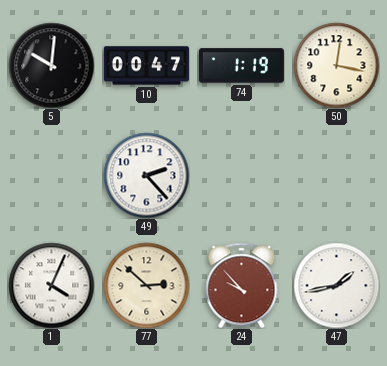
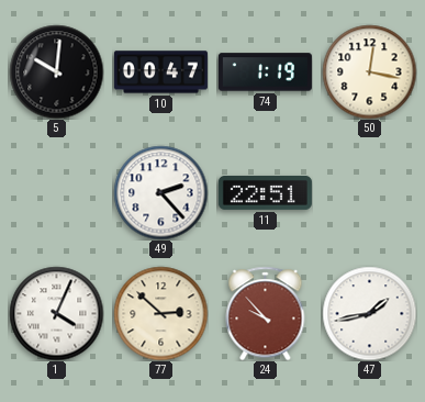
11: none -> 22:51
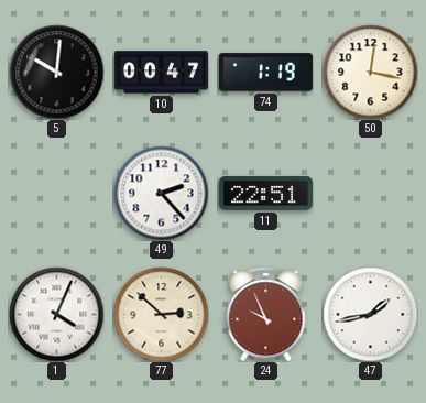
24: 9:53 -> 9:56
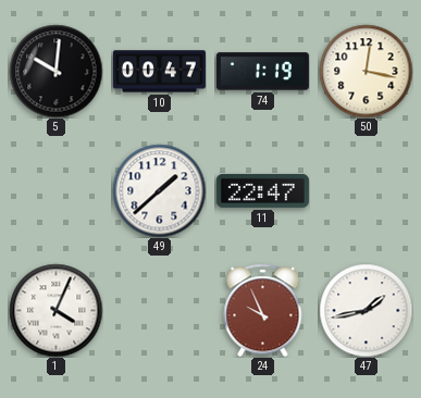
49: 2:23 -> 1:38
11: 22:51 -> 22:47
77: 2:52 -> none
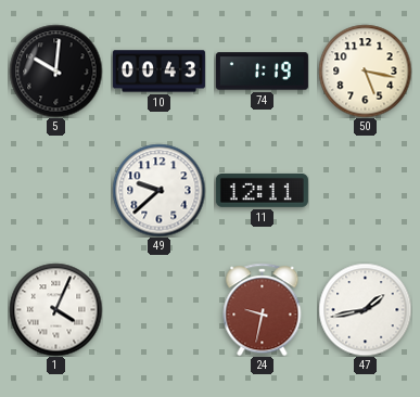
10: 00:47 -> 00:43
50: 12:17 -> 5:17
49: 1:38 -> 9:38
11: 22:47 -> 12:11
24: 9:56 -> 9:32
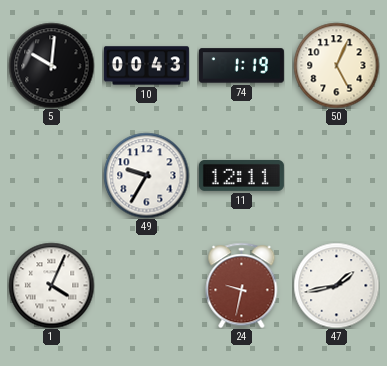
50: 5:17 -> 5:04
49: 9:38 -> 9:35
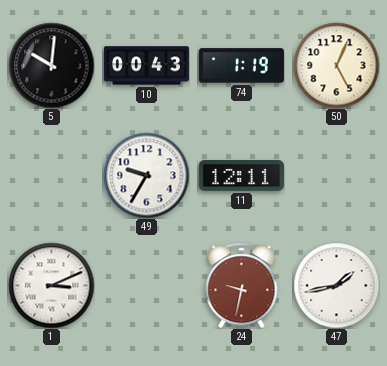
1: 4:04 -> 3:11
